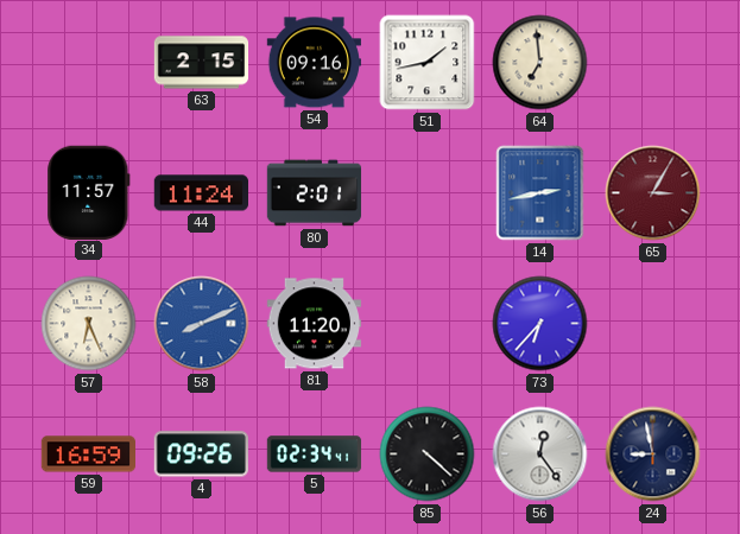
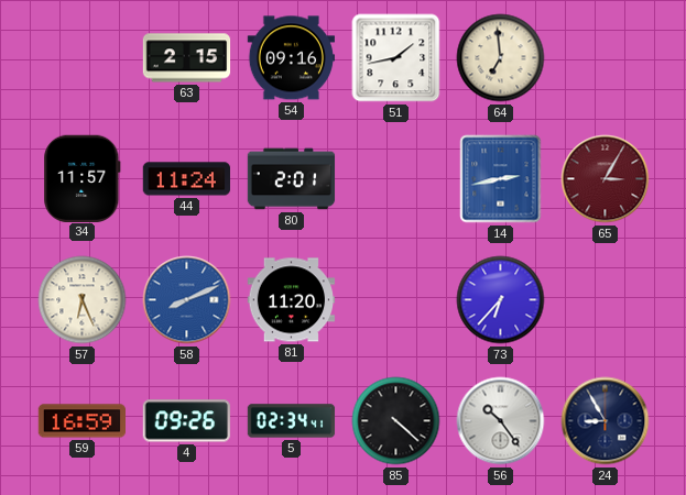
56: 12:24 -> 10:24
24: 8:58 -> 8:55
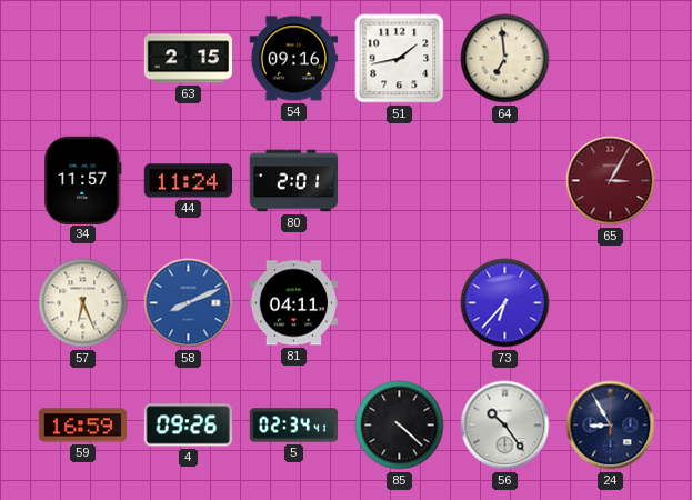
14: 2:43 -> none
81: 11:20 -> 04:11
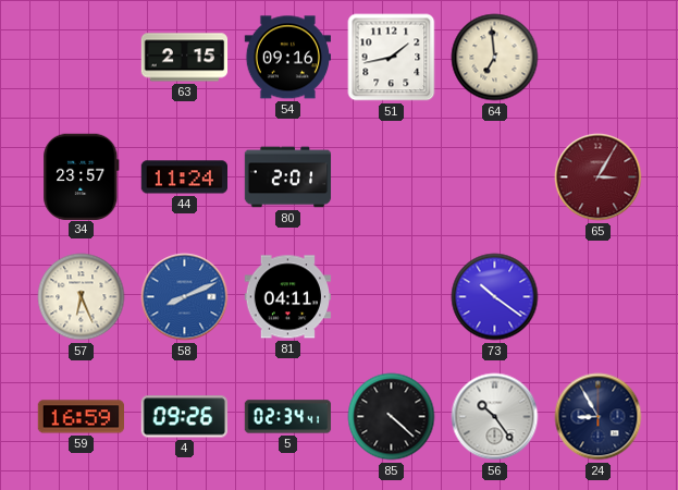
34: 11:57 -> 23:57
73: 6:37 -> 10:21
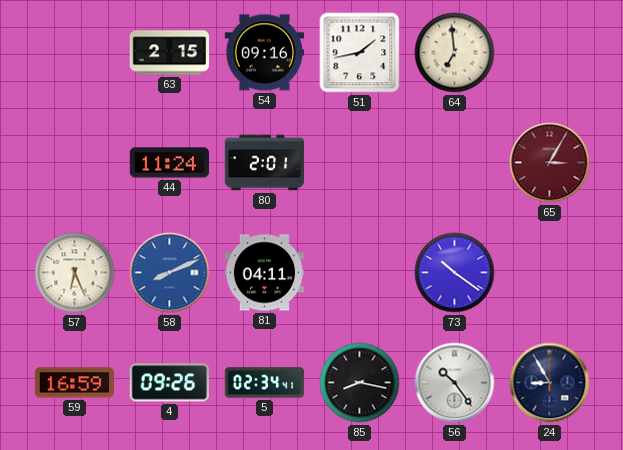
34: 23:57 -> none
85: 4:22 -> 8:17
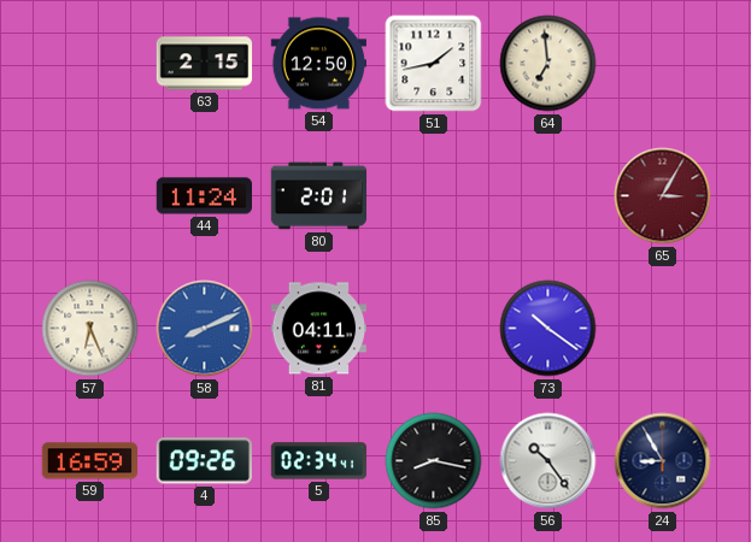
54: 09:16 -> 12:50
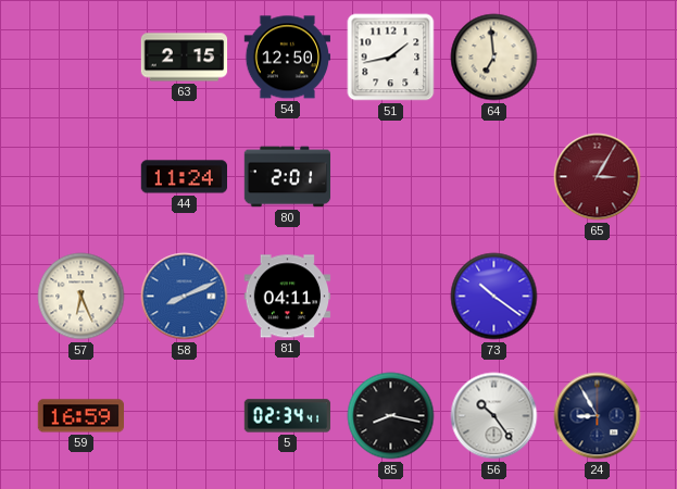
4: 09:26 -> none
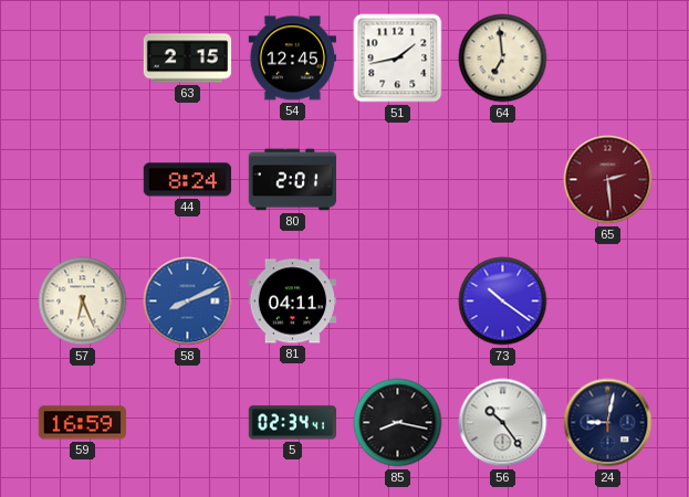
54: 12:50 -> 12:45
44: 11:24 -> 8:24
65: 3:05 -> 2:29
24: 8:55 -> 9:02
